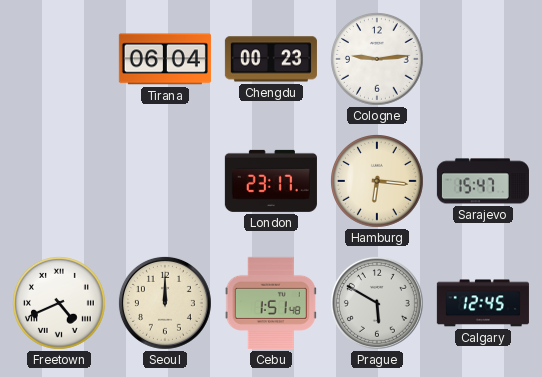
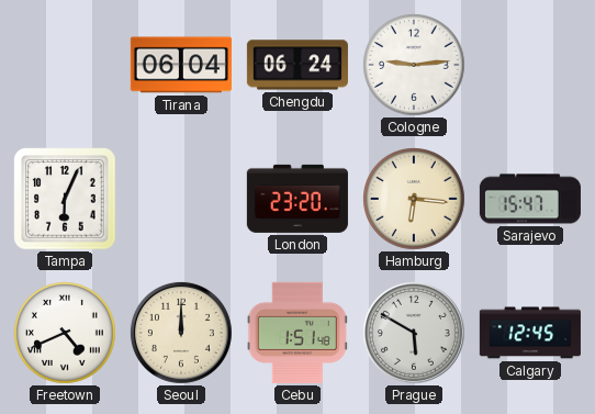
Chengdu: 00:23 -> 06:24
Tampa: none -> 6:04
London: 23:17 -> 23:20
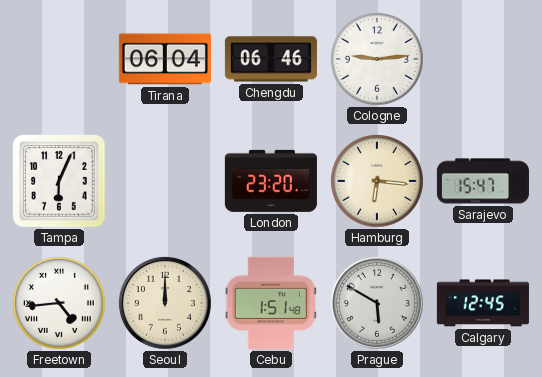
Chengdu: 06:24 -> 06:46
Freetown: 4:41 -> 4:44
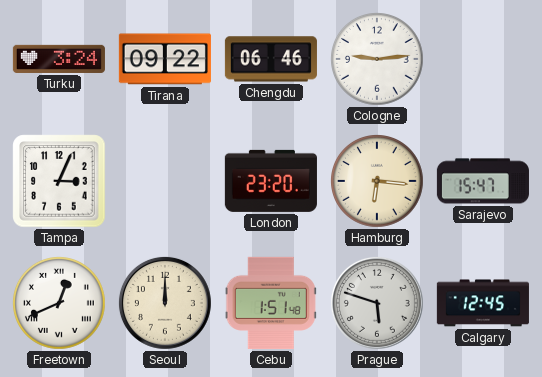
Turku: none -> 3:24
Tirana: 06:04 -> 09:22
Tampa: 6:04 -> 3:04
Freetown: 4:44 -> 12:41
Prague: 5:50 -> 5:48
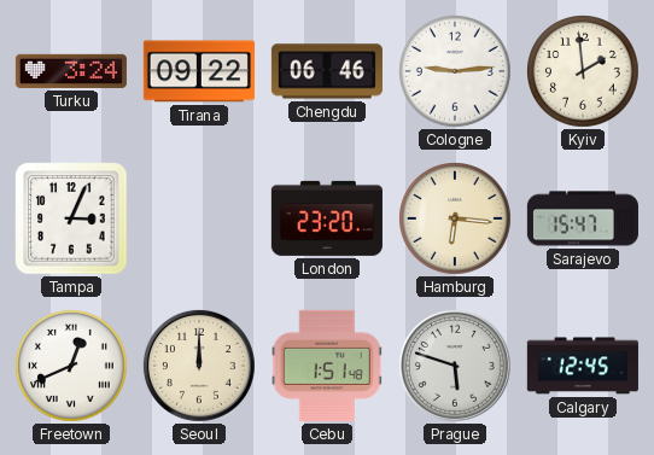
Kyiv: none -> 1:59
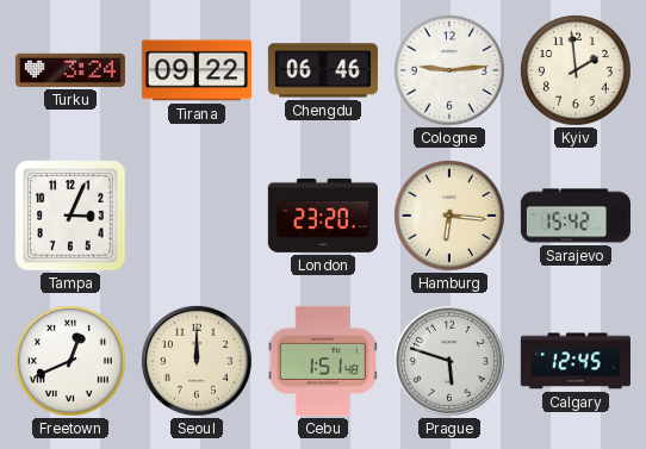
Sarajevo: 15:47 -> 15:42
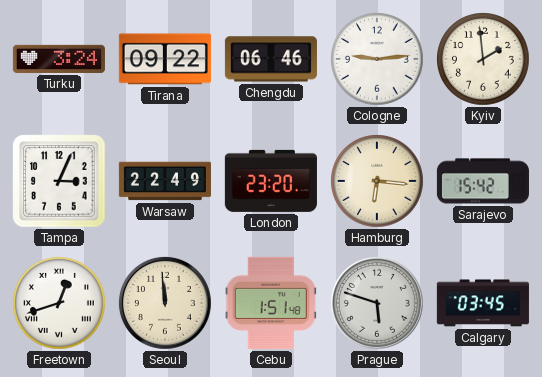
Warsaw: none -> 22:49
Freetown: 12:41 -> 12:42
Seoul: 12:00 -> 11:59
Calgary: 12:45 -> 03:45
